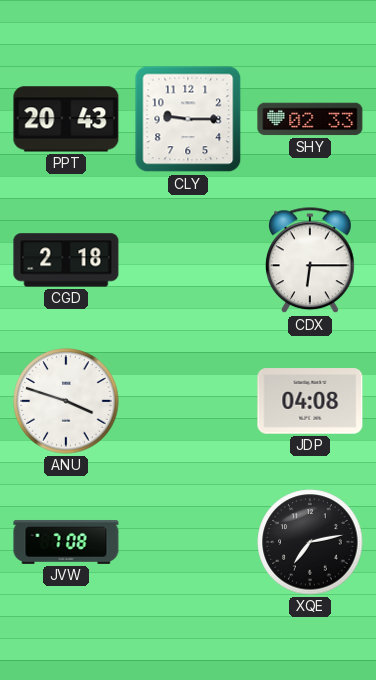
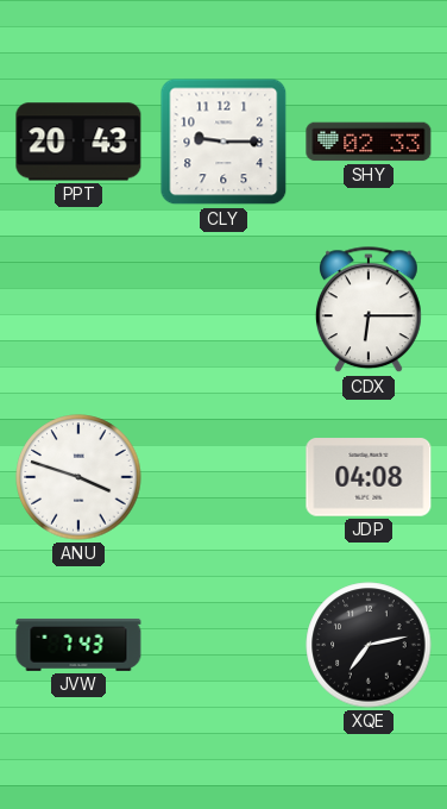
CGD: 2:18 -> none
JVW: 7:08 -> 7:43
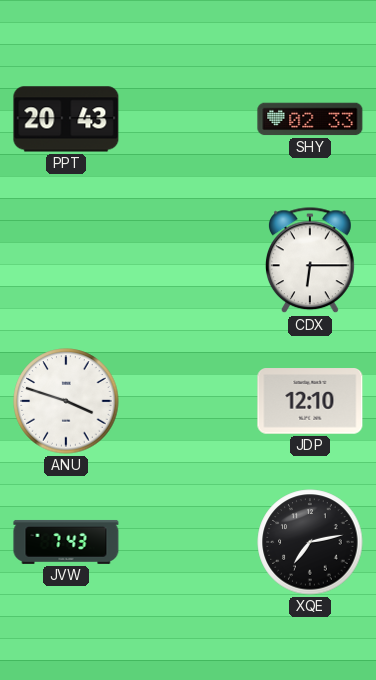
CLY: 9:15 -> none
JDP: 04:08 -> 12:10
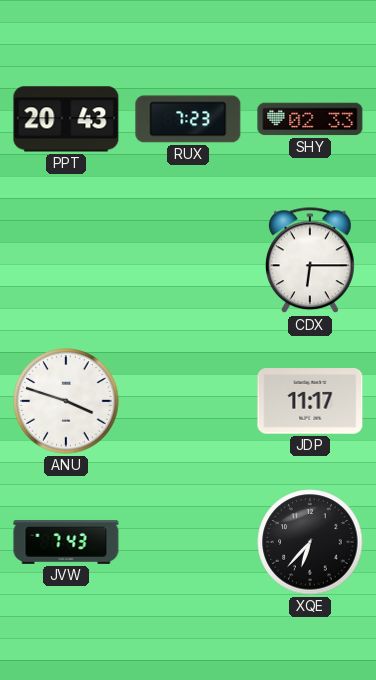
RUX: none -> 7:23
JDP: 12:10 -> 11:17
XQE: 7:13 -> 6:37
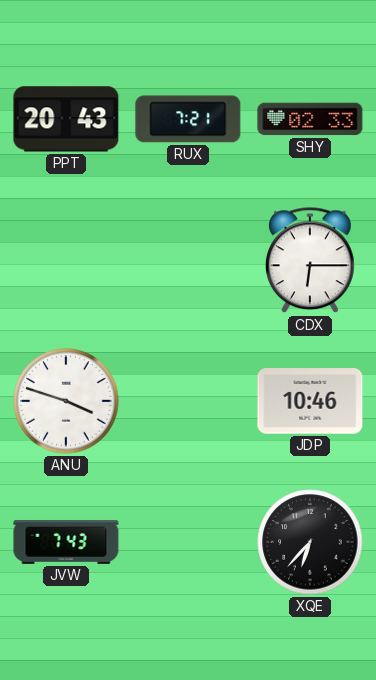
RUX: 7:23 -> 7:21
JDP: 11:17 -> 10:46
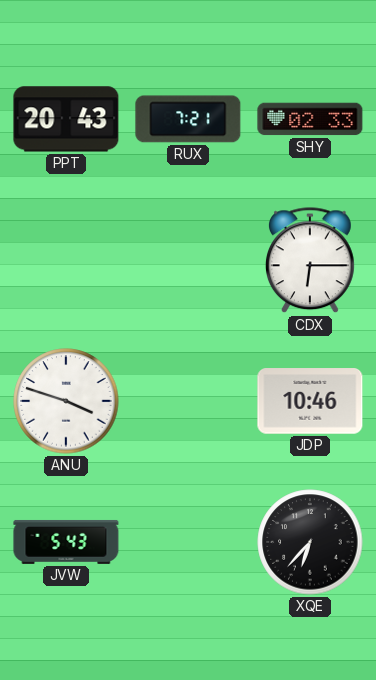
JVW: 7:43 -> 5:43
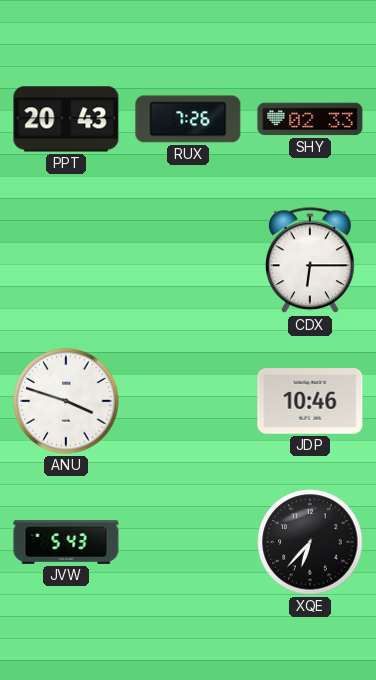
RUX: 7:21 -> 7:26
